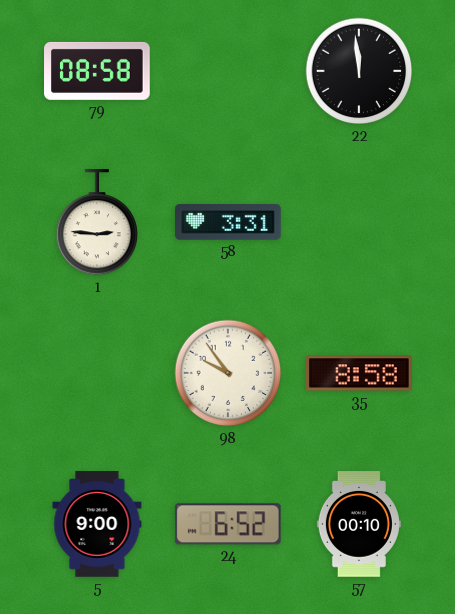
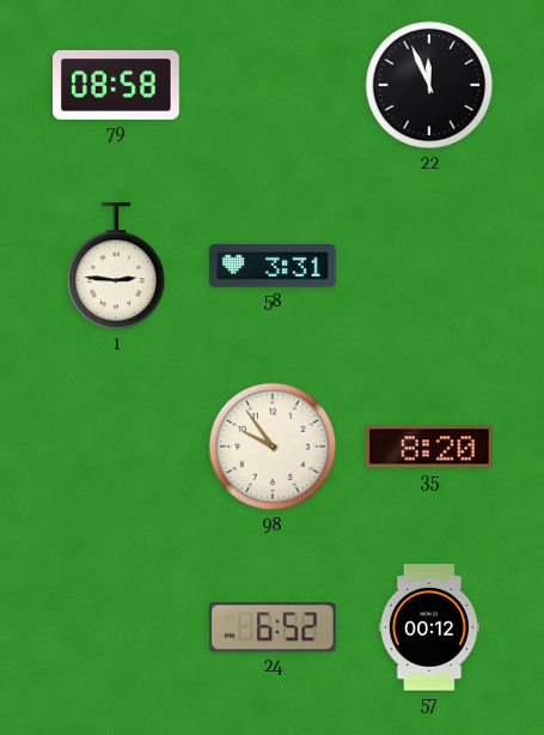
22: 11:59 -> 11:56
35: 8:58 -> 8:20
5: 9:00 -> none
57: 00:10 -> 00:12
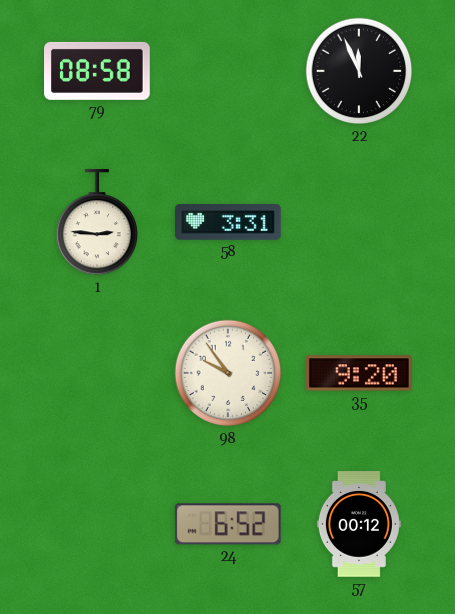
35: 8:20 -> 9:20
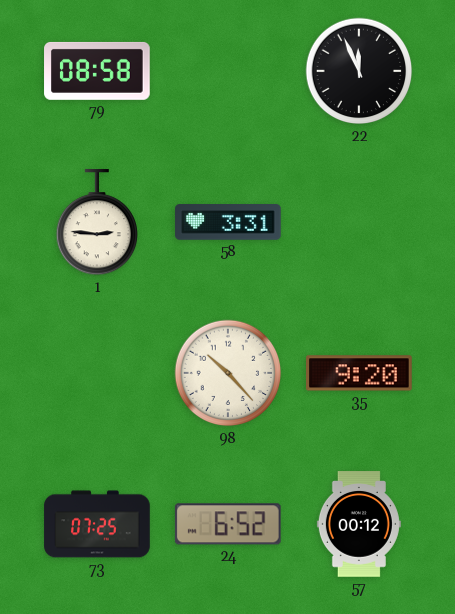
98: 9:54 -> 10:23
73: none -> 07:25
